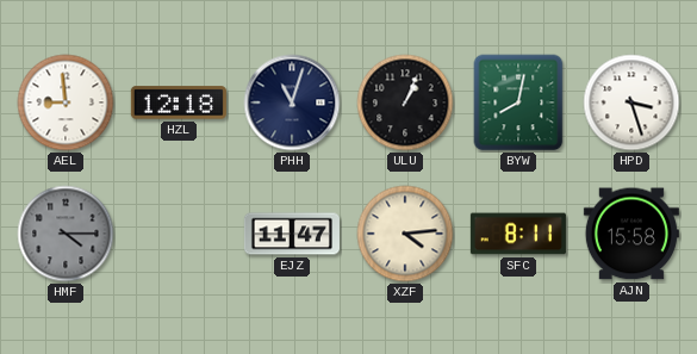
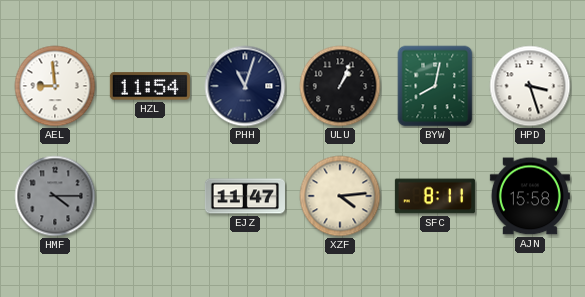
HZL: 12:18 -> 11:54
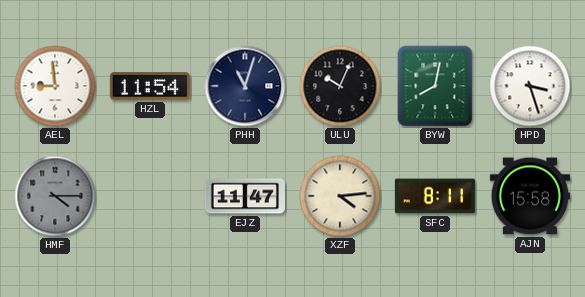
ULU: 1:04 -> 10:04
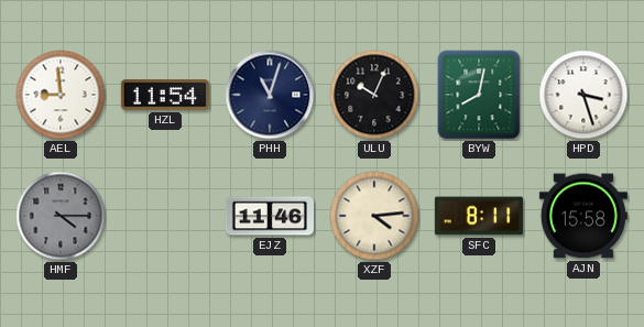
EJZ: 11:47 -> 11:46
